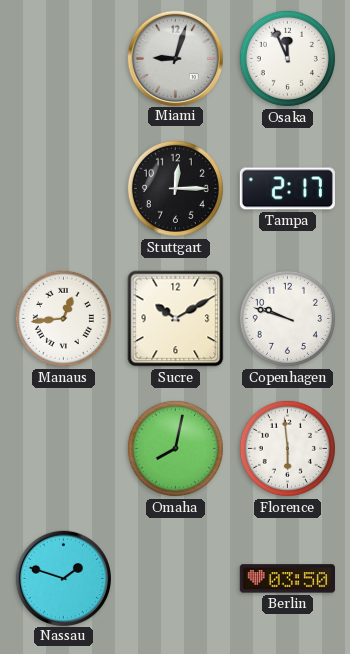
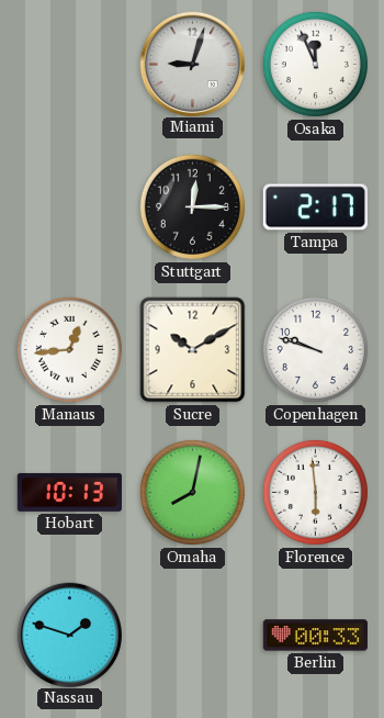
Hobart: none -> 10:13
Berlin: 03:50 -> 00:33
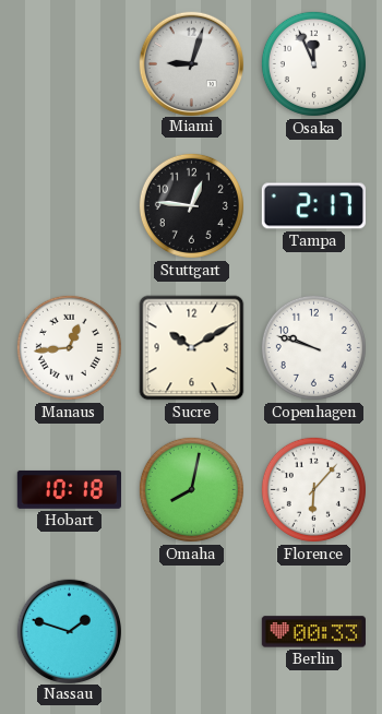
Stuttgart: 12:15 -> 12:46
Hobart: 10:13 -> 10:18
Florence: 5:59 -> 6:07
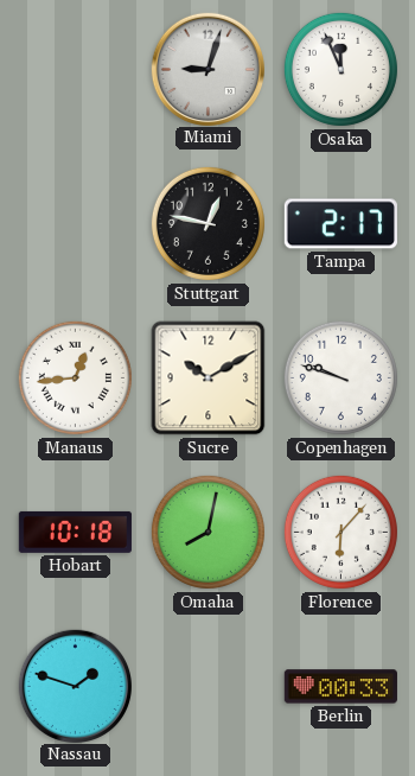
Stuttgart: 12:46 -> 12:47
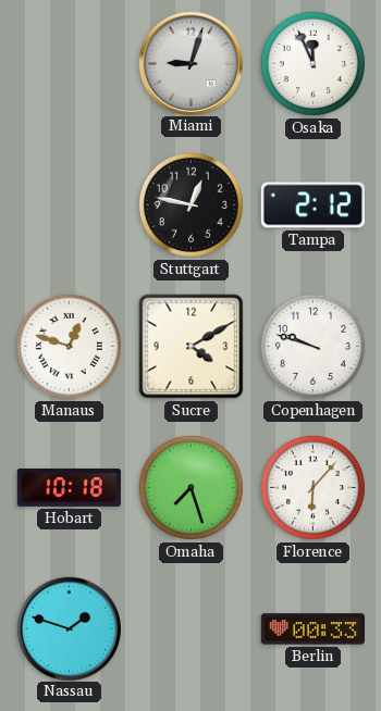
Tampa: 2:17 -> 2:12
Manaus: 12:44 -> 12:48
Sucre: 10:10 -> 4:10
Omaha: 8:02 -> 7:27
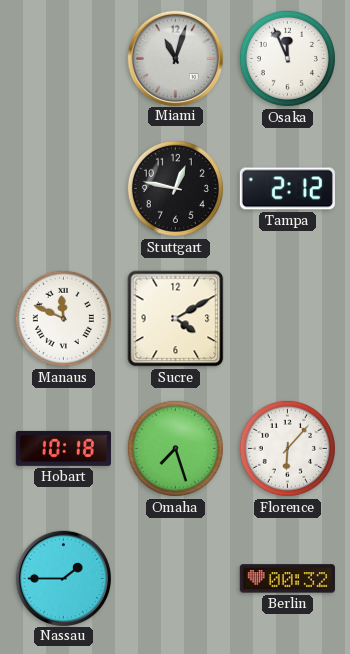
Miami: 9:03 -> 11:03
Manaus: 12:48 -> 11:49
Copenhagen: 9:48 -> none
Nassau: 1:48 -> 1:45
Berlin: 00:33 -> 00:32
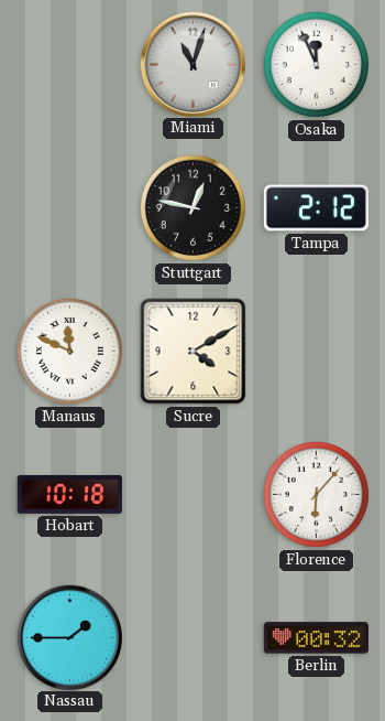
Omaha: 7:27 -> none
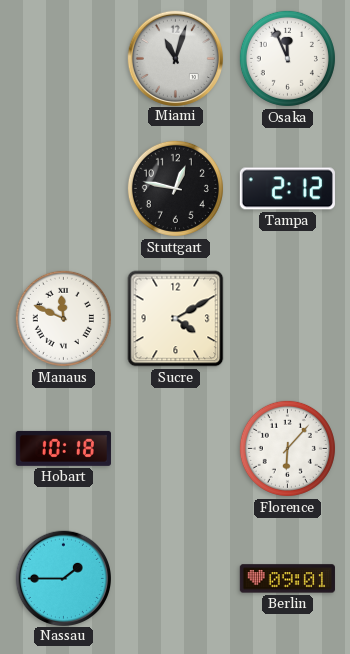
Berlin: 00:32 -> 09:01
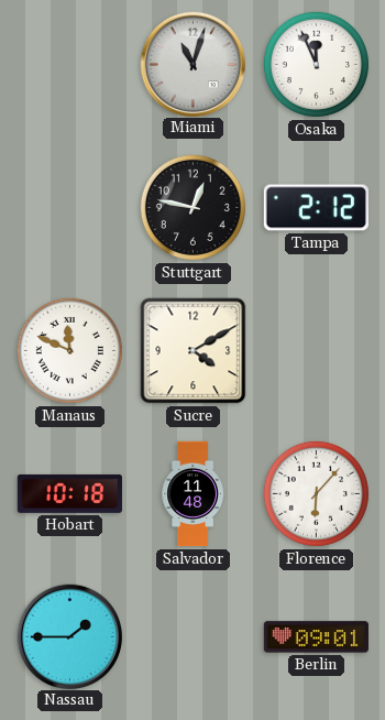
Salvador: none -> 11:48
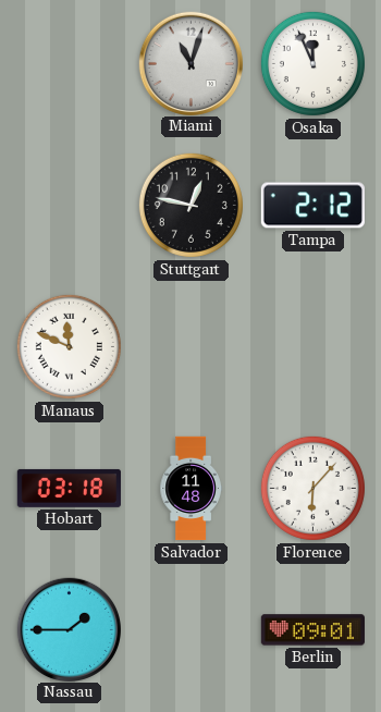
Sucre: 4:10 -> none
Hobart: 10:18 -> 03:18
